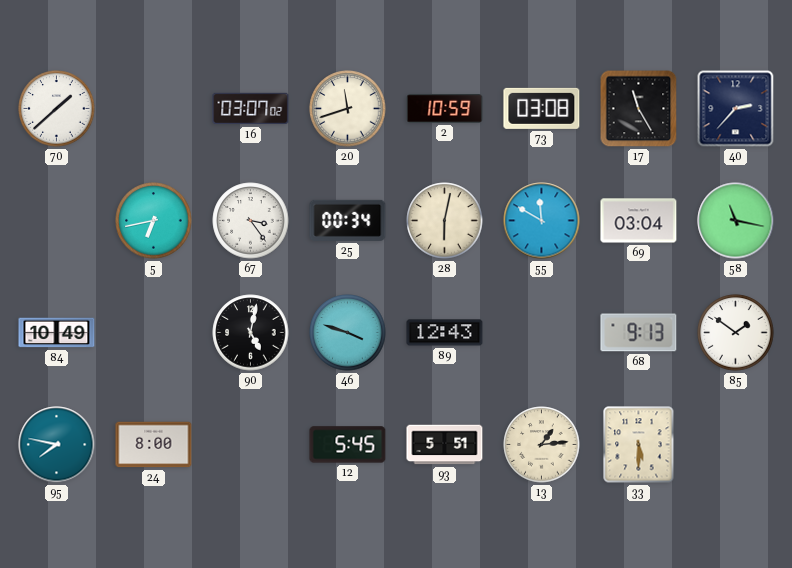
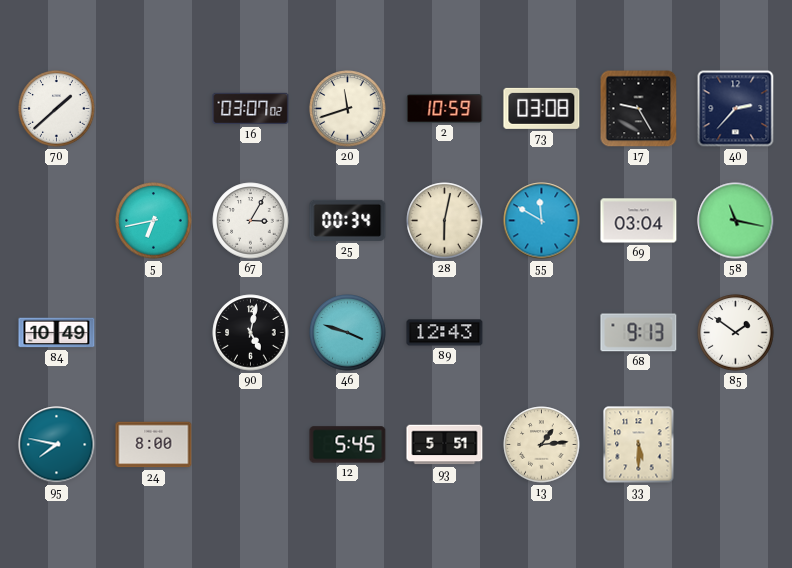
17: 11:25 -> 9:25
67: 3:24 -> 3:05
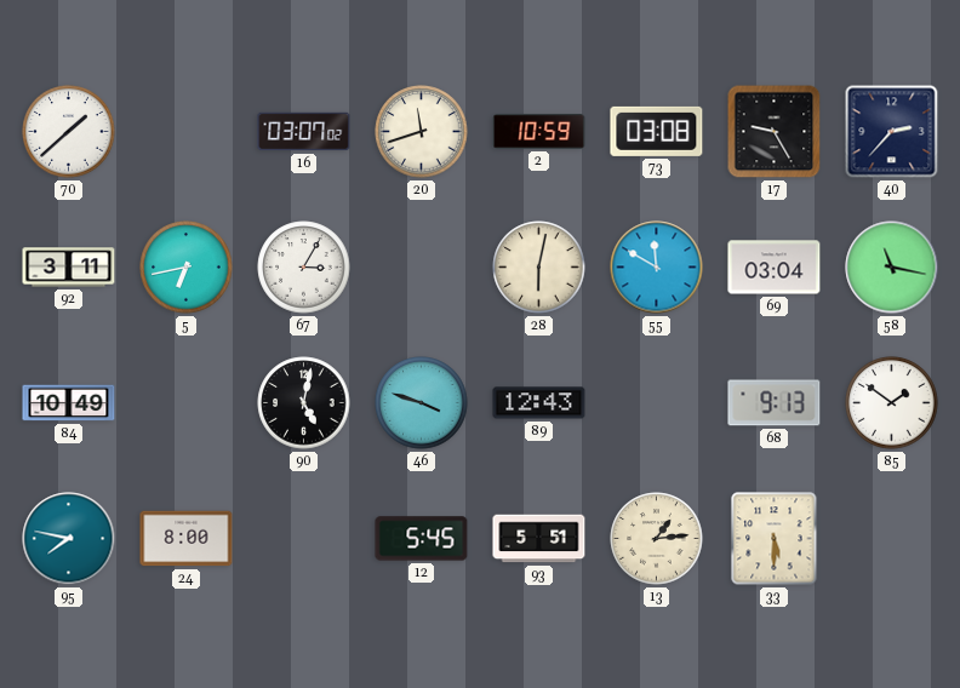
92: none -> 3:11
25: 00:34 -> none
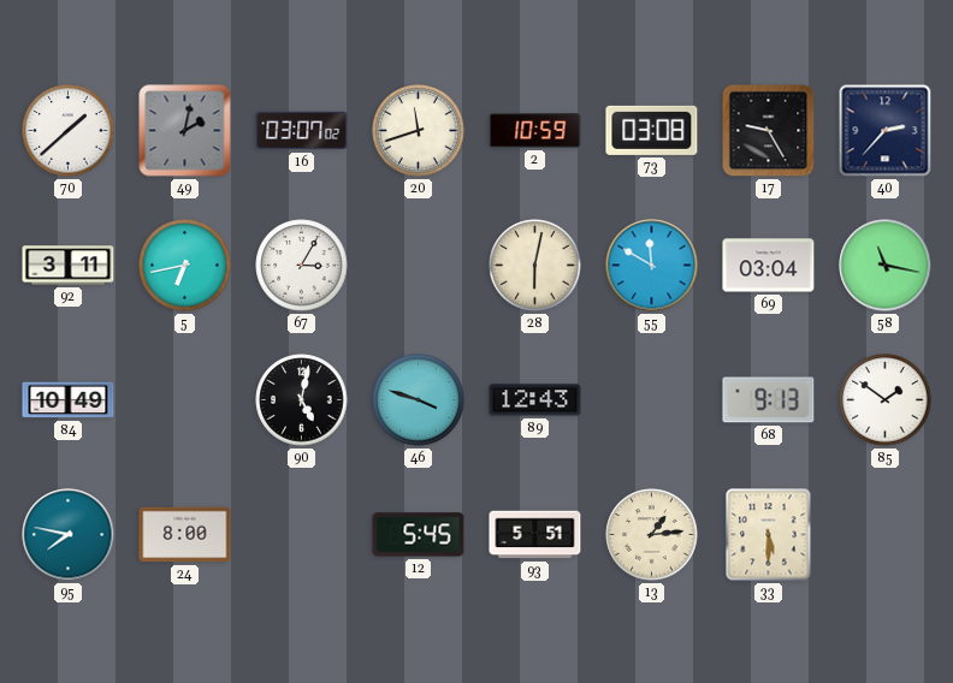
49: none -> 2:02
